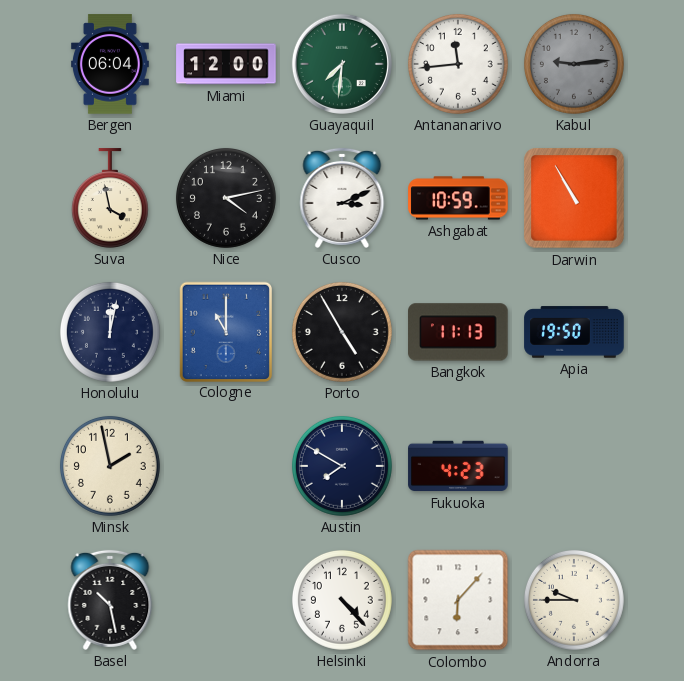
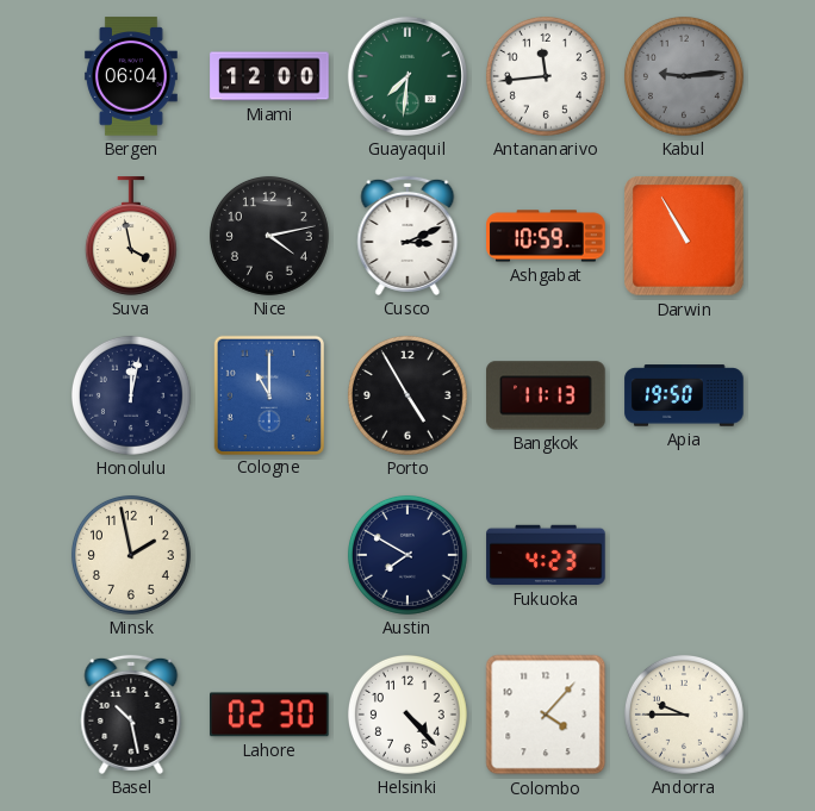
Lahore: none -> 02:30
Colombo: 6:07 -> 4:07
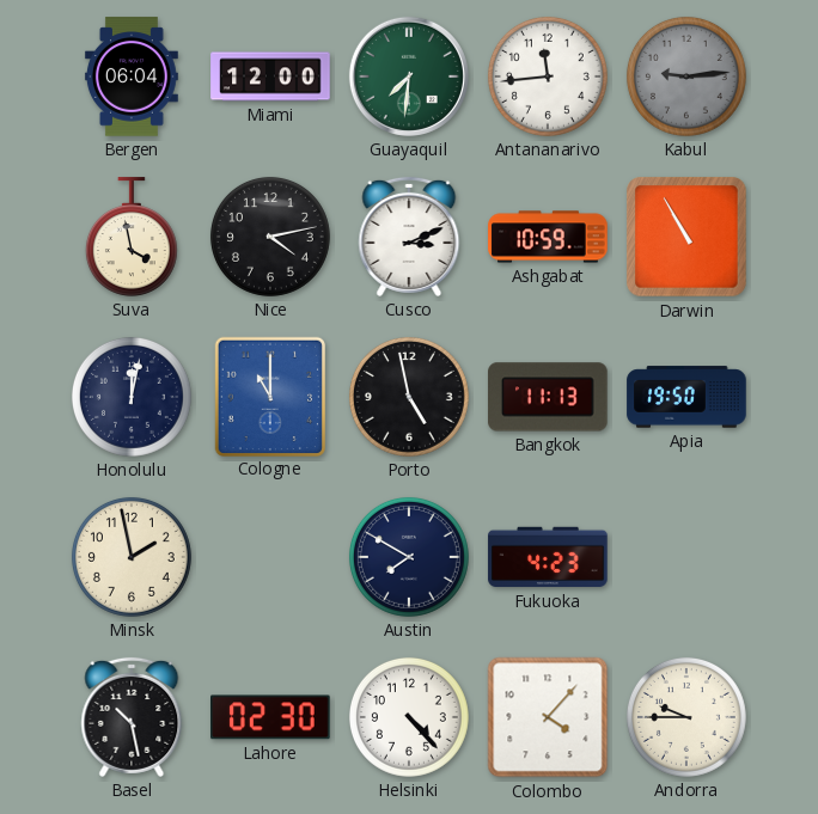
Porto: 4:55 -> 4:58
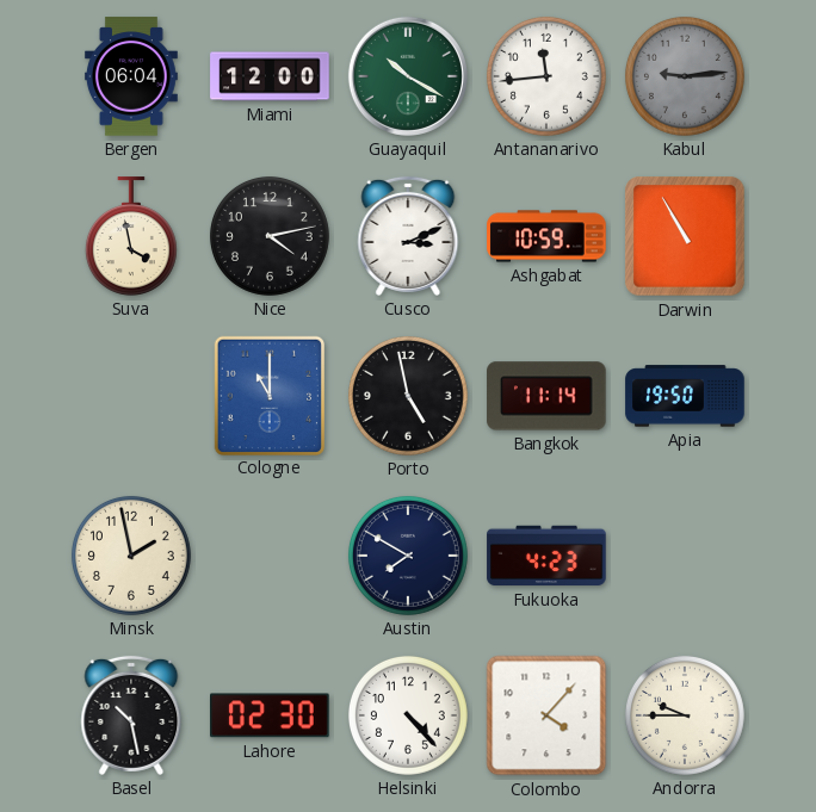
Guayaquil: 7:31 -> 10:20
Honolulu: 12:02 -> none
Bangkok: 11:13 -> 11:14
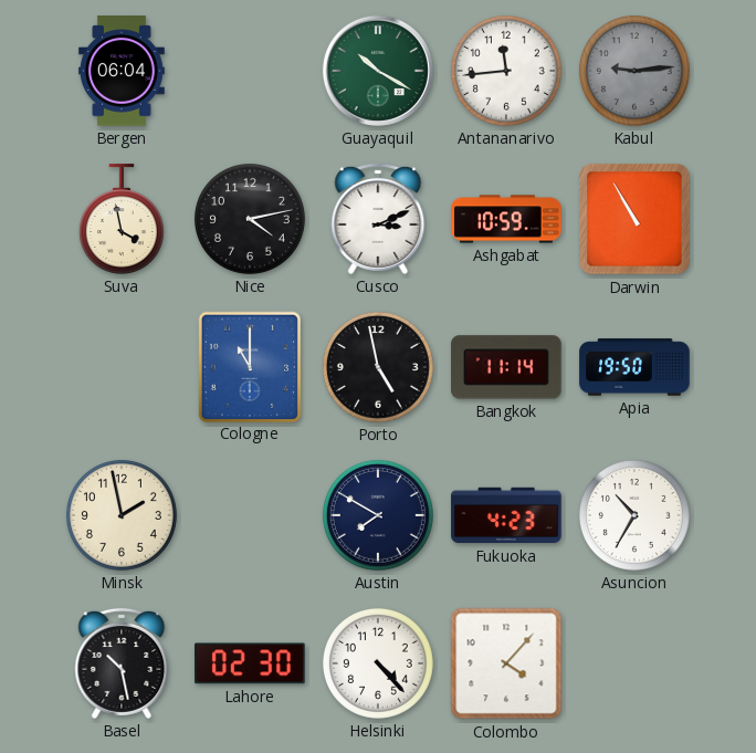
Miami: 12:00 -> none
Asuncion: none -> 10:35
Andorra: 9:45 -> none
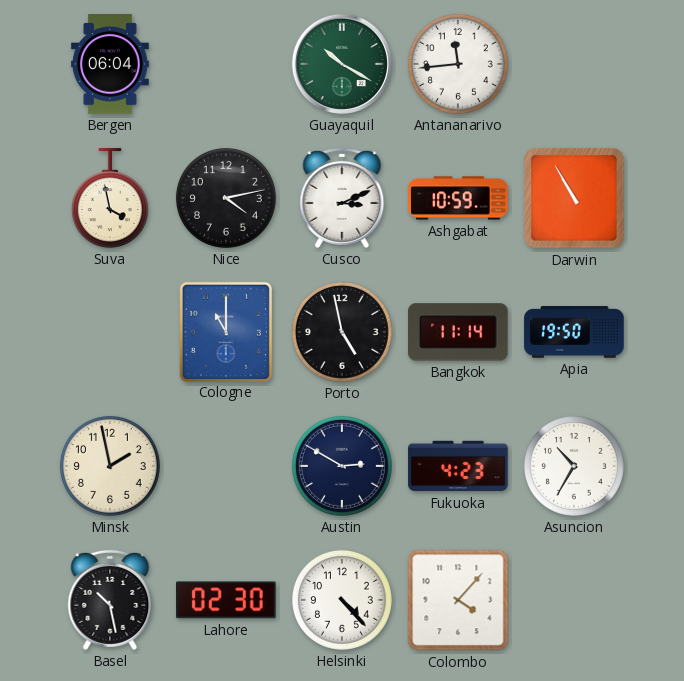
Kabul: 9:14 -> none
Austin: 7:50 -> 2:50
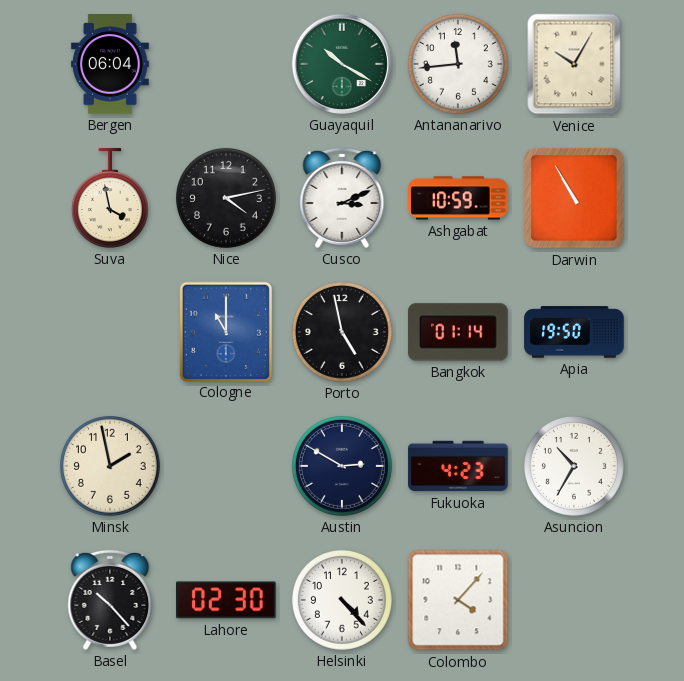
Venice: none -> 10:05
Bangkok: 11:14 -> 01:14
Basel: 10:28 -> 10:23
